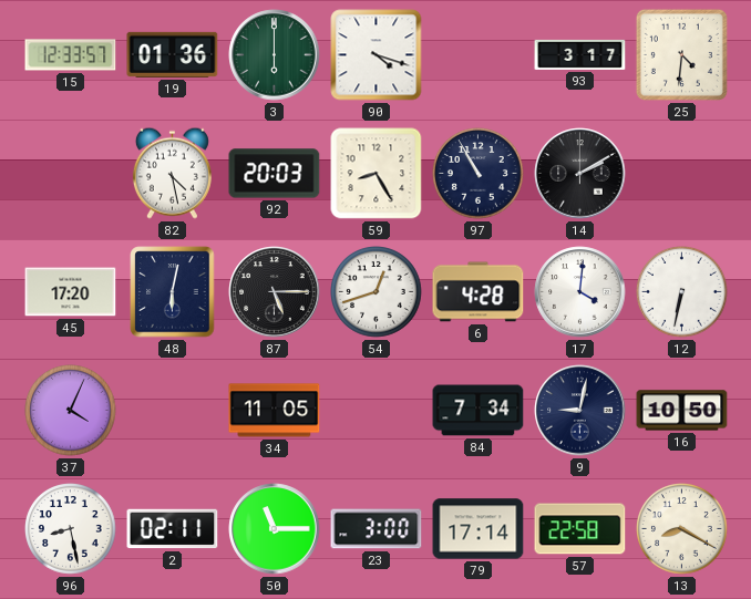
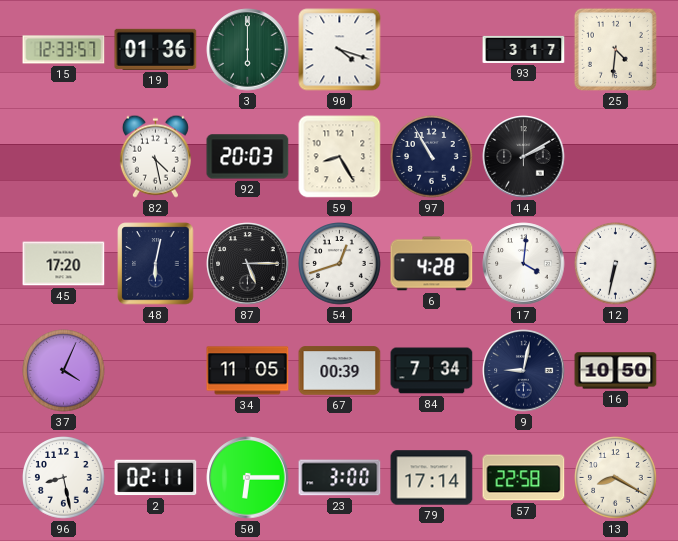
67: none -> 00:39
50: 11:15 -> 6:15
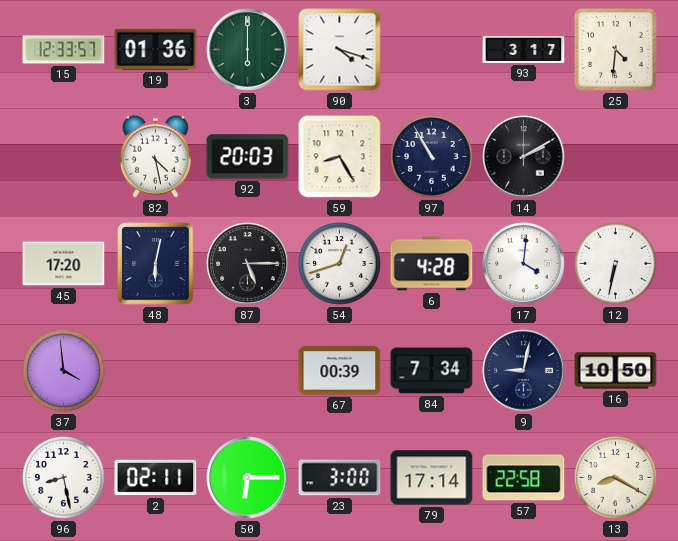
37: 4:04 -> 3:59
34: 11:05 -> none
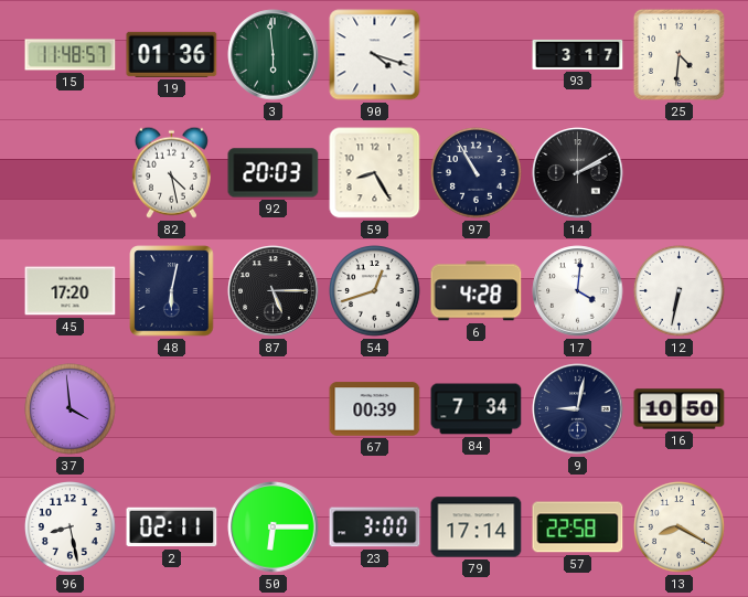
15: 12:33 -> 11:48
3: 6:00 -> 5:59
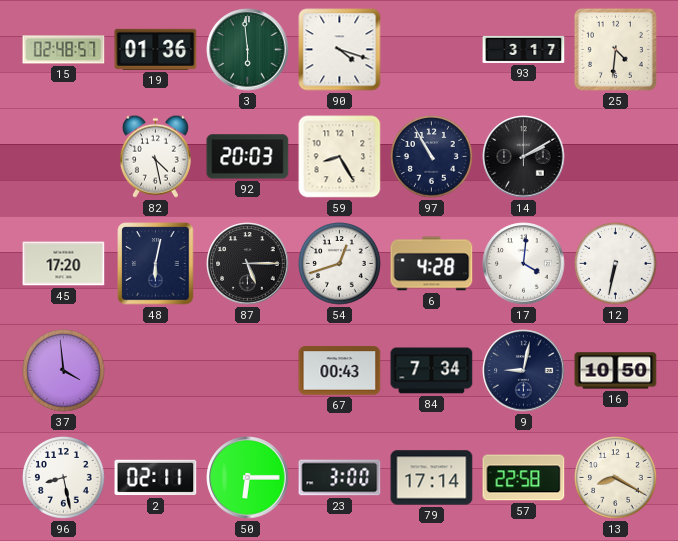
15: 11:48 -> 02:48
67: 00:39 -> 00:43
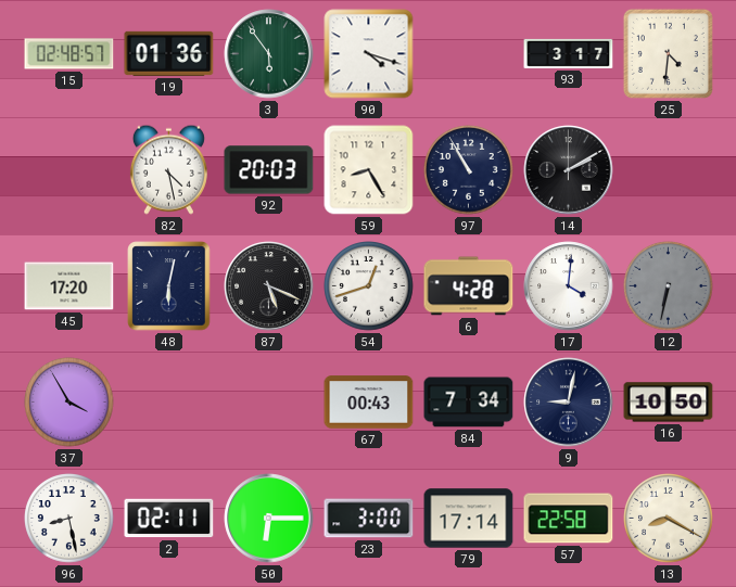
3: 5:59 -> 5:54
87: 5:15 -> 5:19
12 dial: white -> grey
37: 3:59 -> 3:55
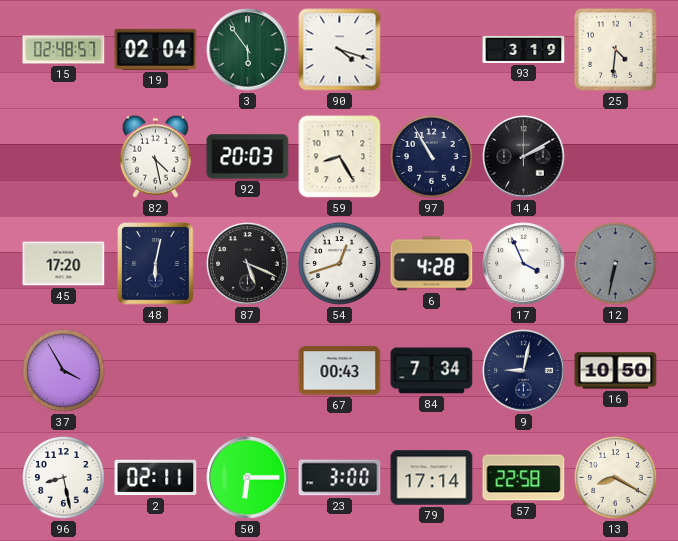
19: 01:36 -> 02:04
93: 3:17 -> 3:19
17: 4:01 -> 3:56
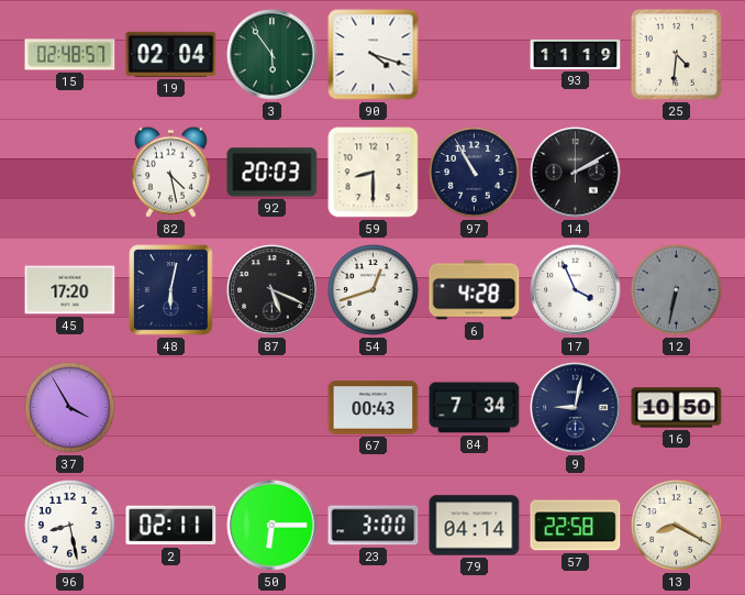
93: 3:19 -> 11:19
59: 8:25 -> 8:30
79: 17:14 -> 04:14
